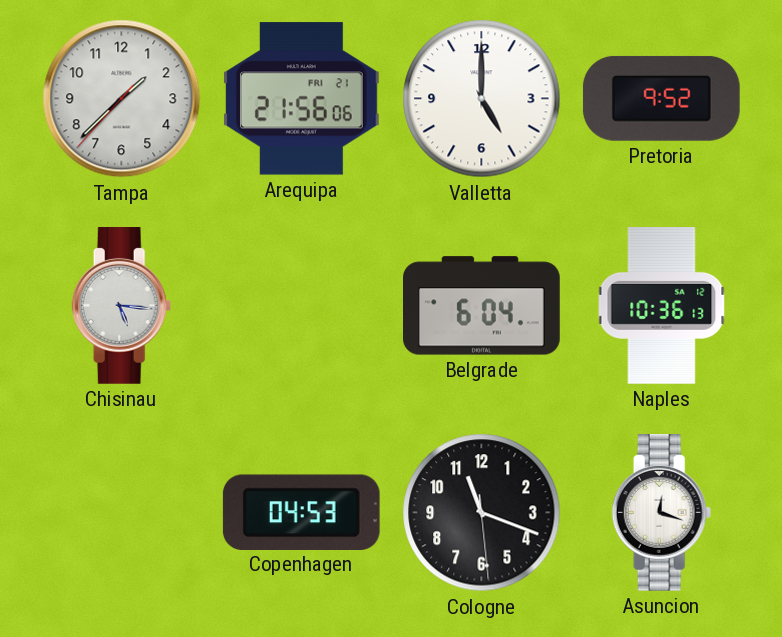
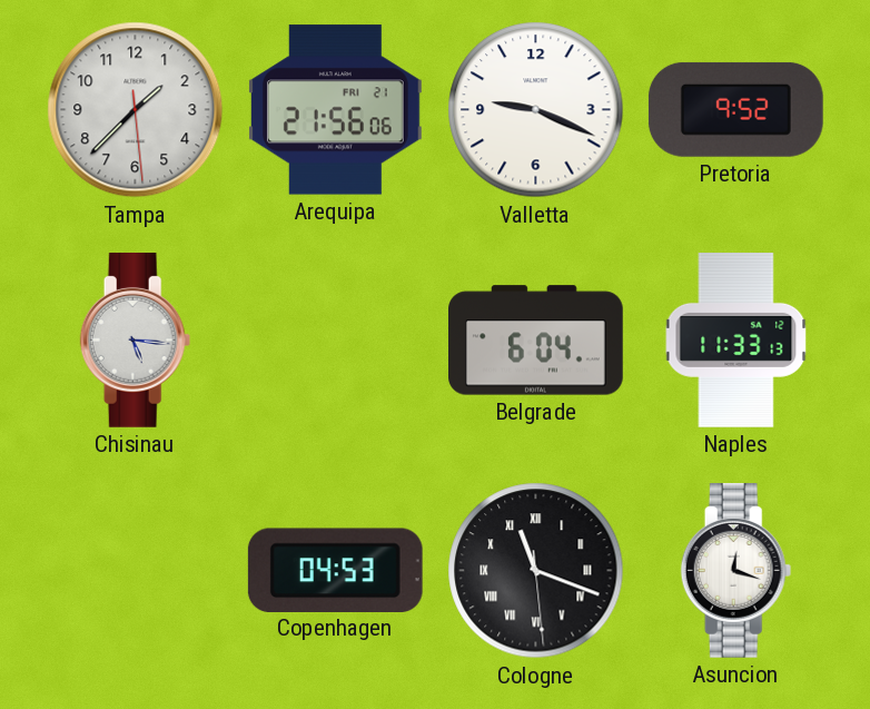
Tampa: 1:37:37 -> 1:37:29
Valletta: 5:00 -> 9:19
Naples: 10:36 -> 11:33
Cologne numerals: Arabic -> Roman
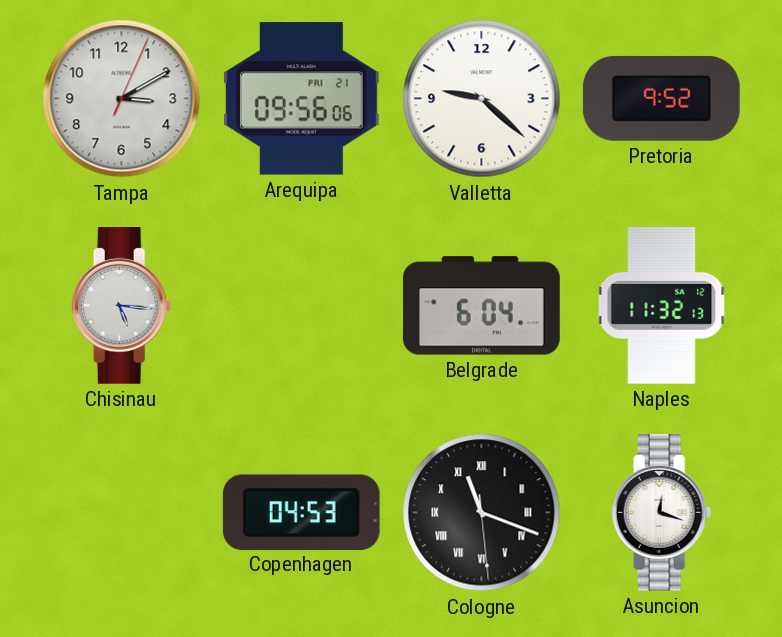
Tampa: 1:37 -> 3:10
Arequipa: 21:56 -> 09:56
Valletta: 9:19 -> 9:22
Naples: 11:33 -> 11:32
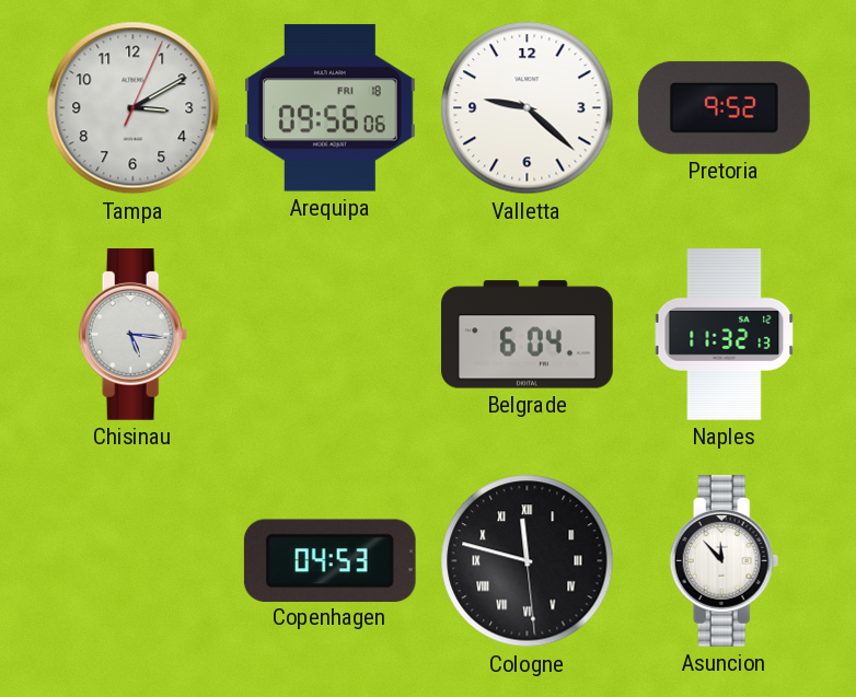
Arequipa date: FRI 21 -> FRI 18
Cologne: 11:18 -> 11:47
Asuncion: 12:18 -> 11:53
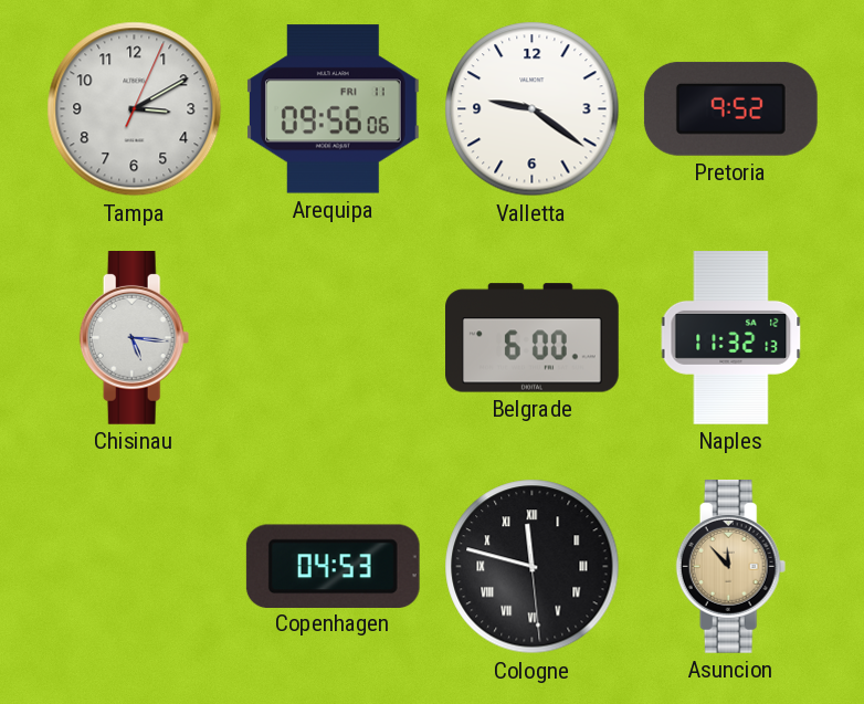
Arequipa date: FRI 18 -> FRI 11
Valletta: 9:22 -> 9:21
Belgrade: 6:04 -> 6:00
Asuncion dial: white -> champagne
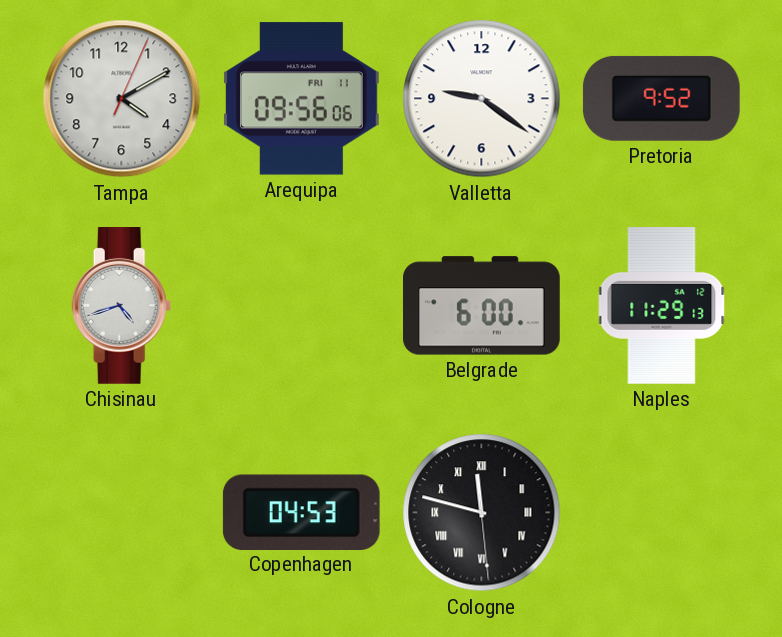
Tampa: 3:10 -> 4:10
Chisinau: 5:16 -> 4:42
Naples: 11:32 -> 11:29
Asuncion: 11:53 -> none
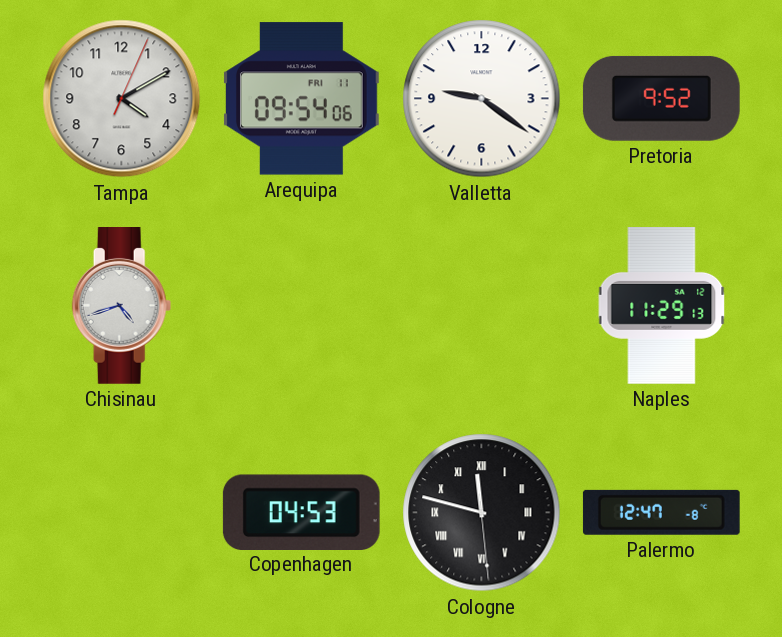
Arequipa: 09:56 -> 09:54
Belgrade: 6:00 -> none
Palermo: none -> 12:47
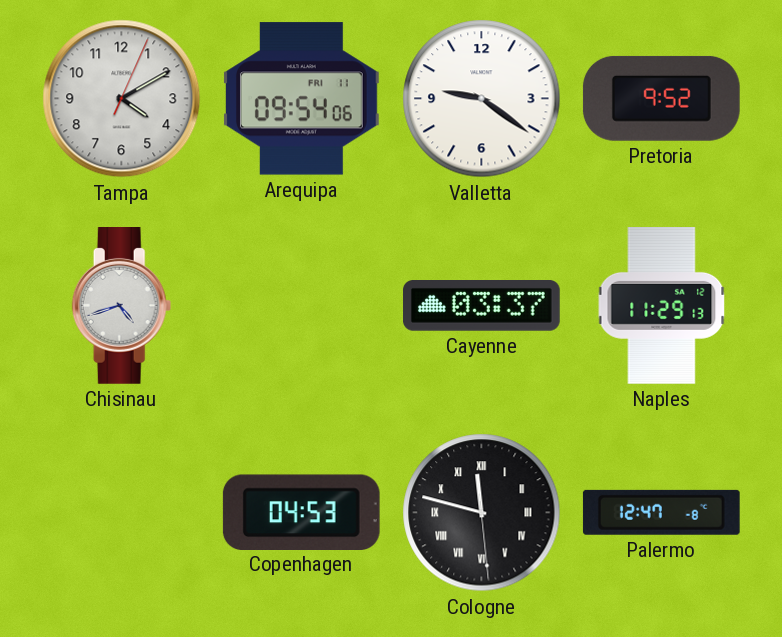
Cayenne: none -> 03:37
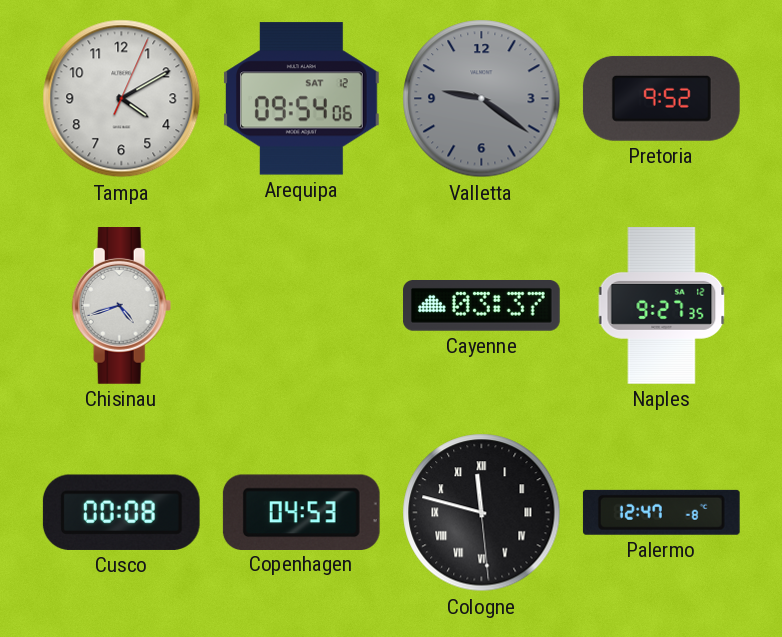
Arequipa date: FRI 11 -> SAT 12
Valletta dial: white -> grey
Naples: 11:29 -> 9:27
Cusco: none -> 00:08
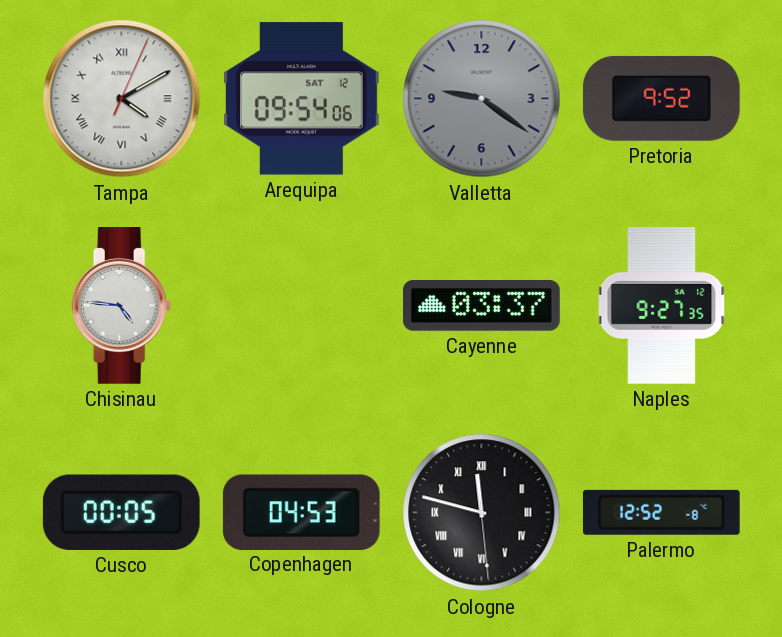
Tampa numerals: Arabic -> Roman
Chisinau: 4:42 -> 4:46
Cusco: 00:08 -> 00:05
Palermo: 12:47 -> 12:52
